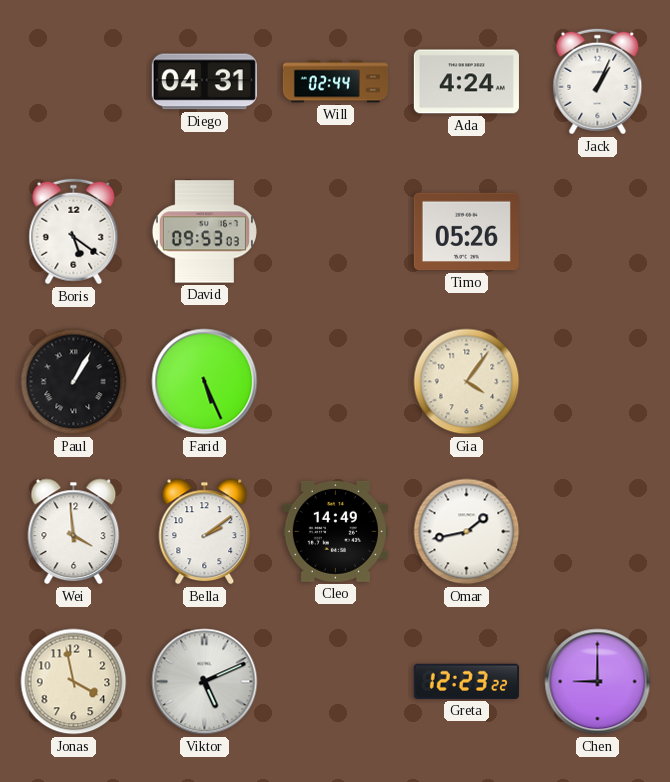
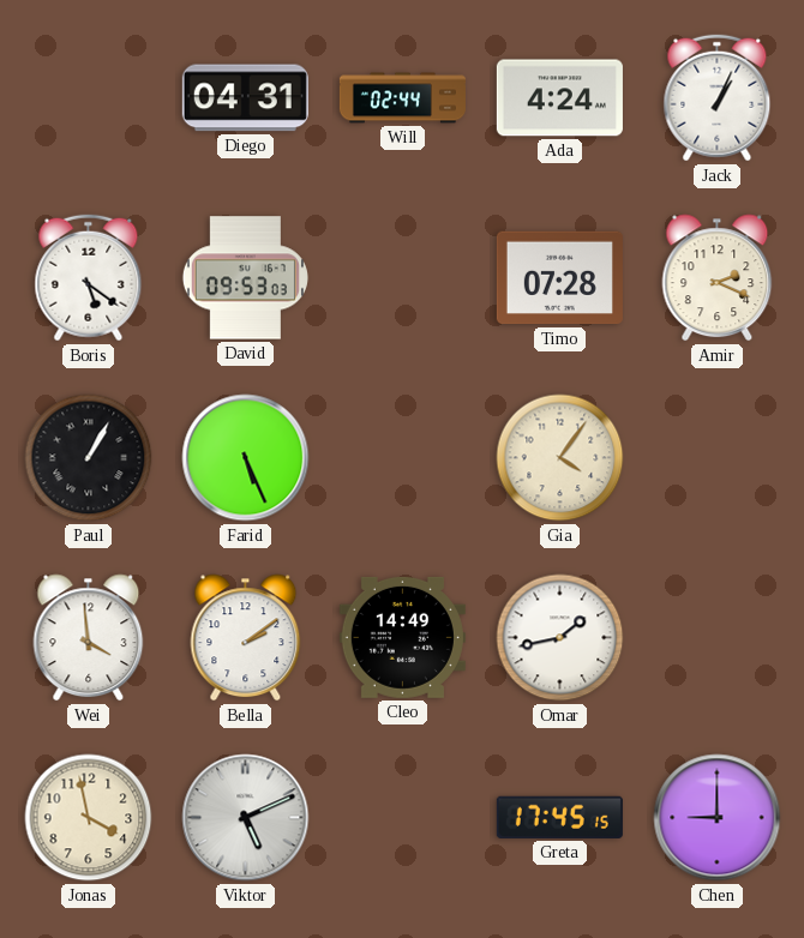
Timo: 05:26 -> 07:28
Amir: none -> 2:19
Greta: 12:23 -> 17:45
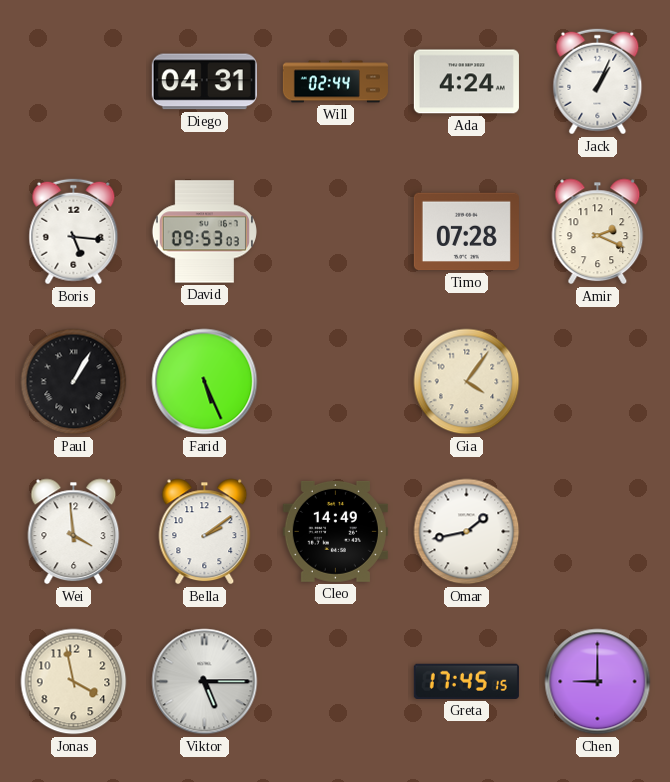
Boris: 5:21 -> 5:16
Viktor: 5:11 -> 5:15
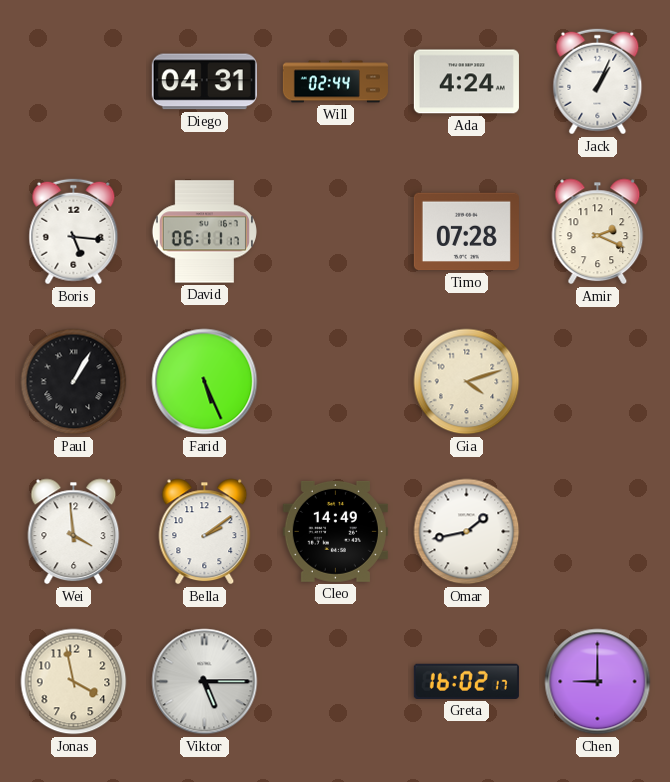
David: 09:53 -> 06:11
Gia: 4:06 -> 4:12
Greta: 17:45 -> 16:02
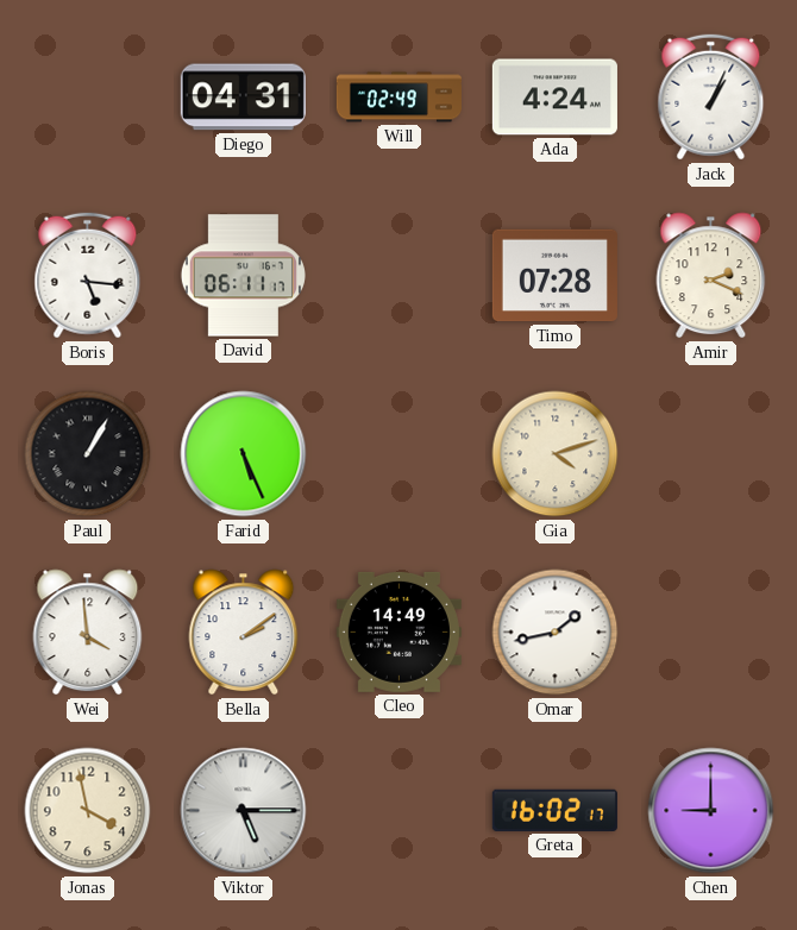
Will: 02:44 -> 02:49
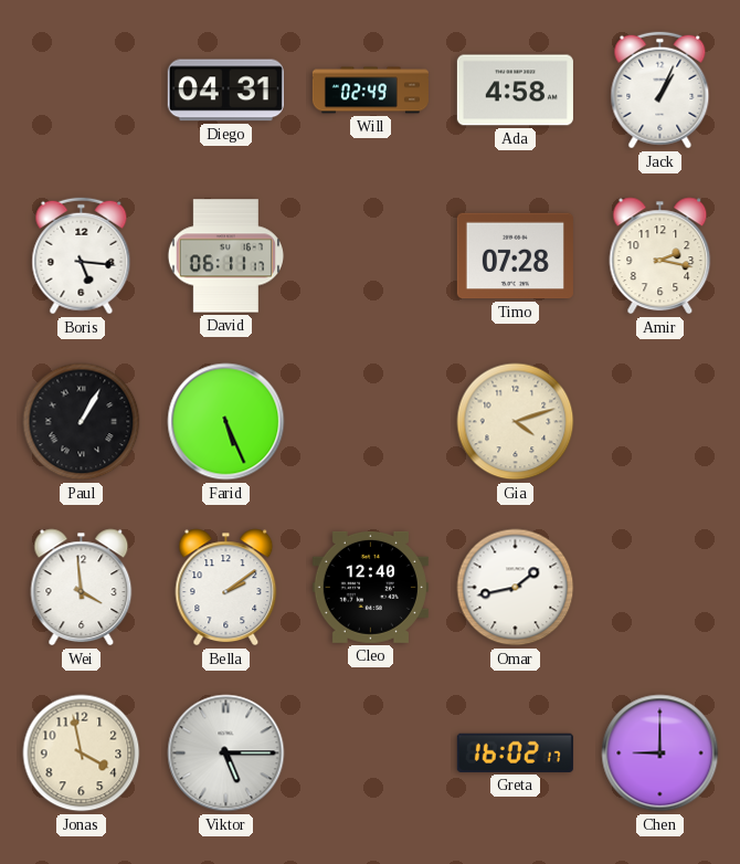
Ada: 4:24 -> 4:58
Amir: 2:19 -> 2:17
Cleo: 14:49 -> 12:40
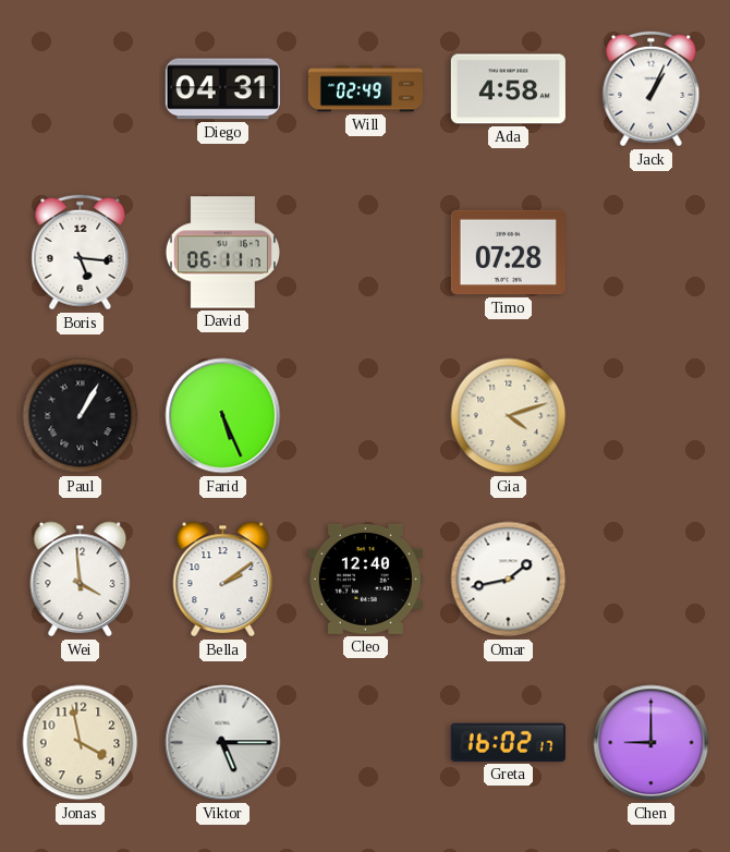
Amir: 2:17 -> none
